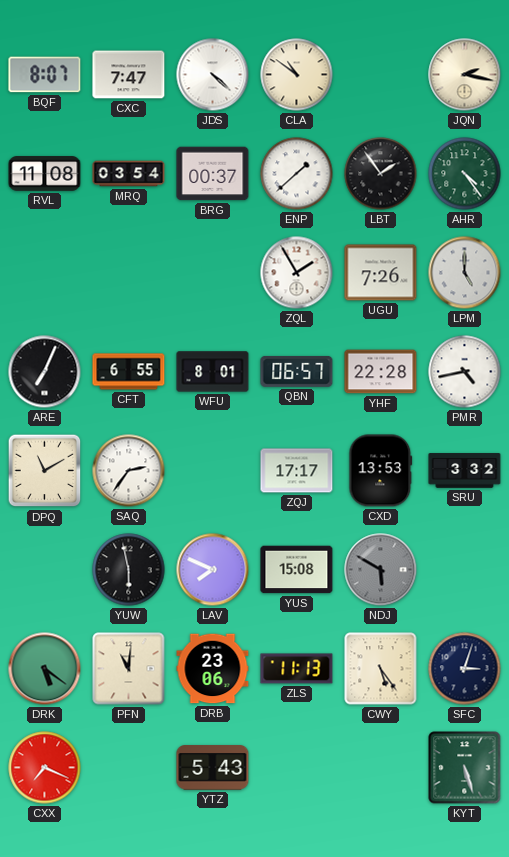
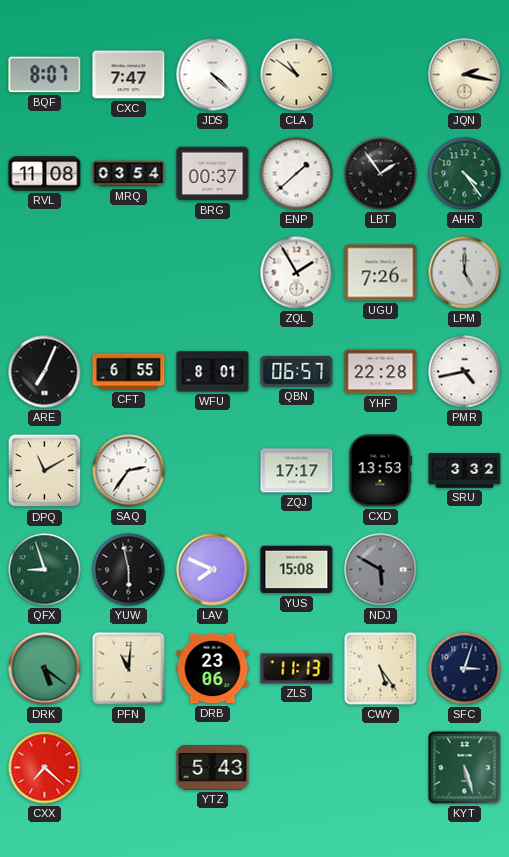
QFX: none -> 8:57
CXX: 7:19 -> 7:22
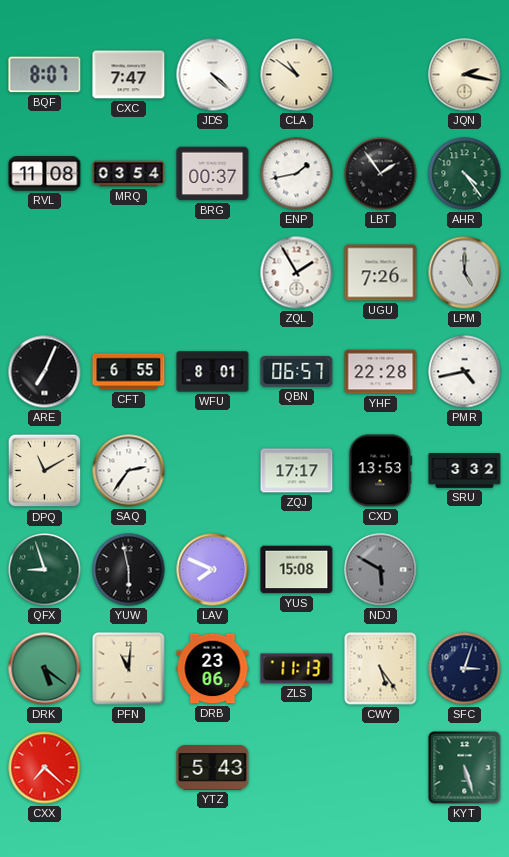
ENP: 1:38 -> 1:43
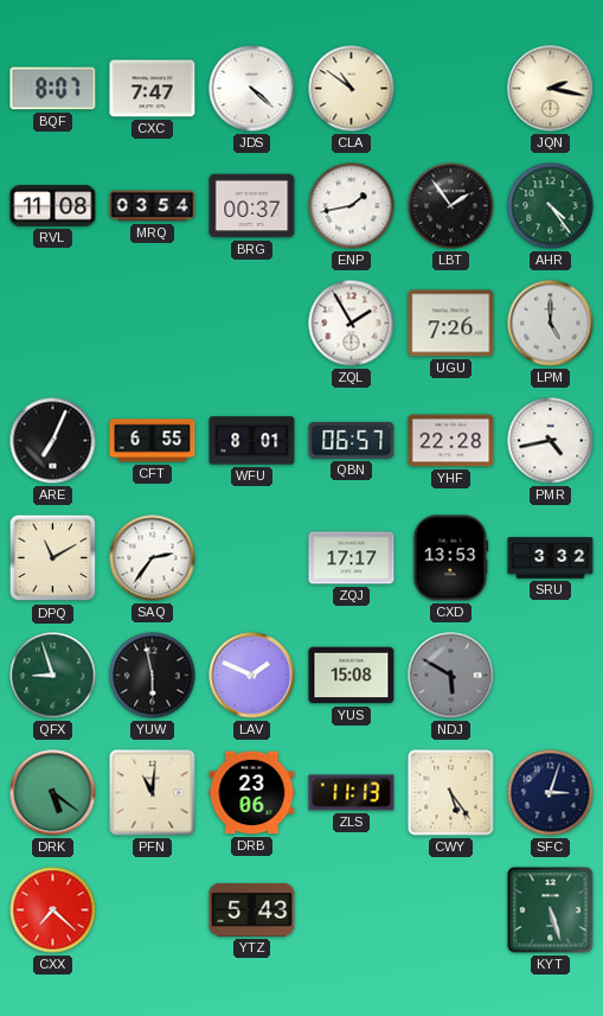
LAV: 7:49 -> 1:49
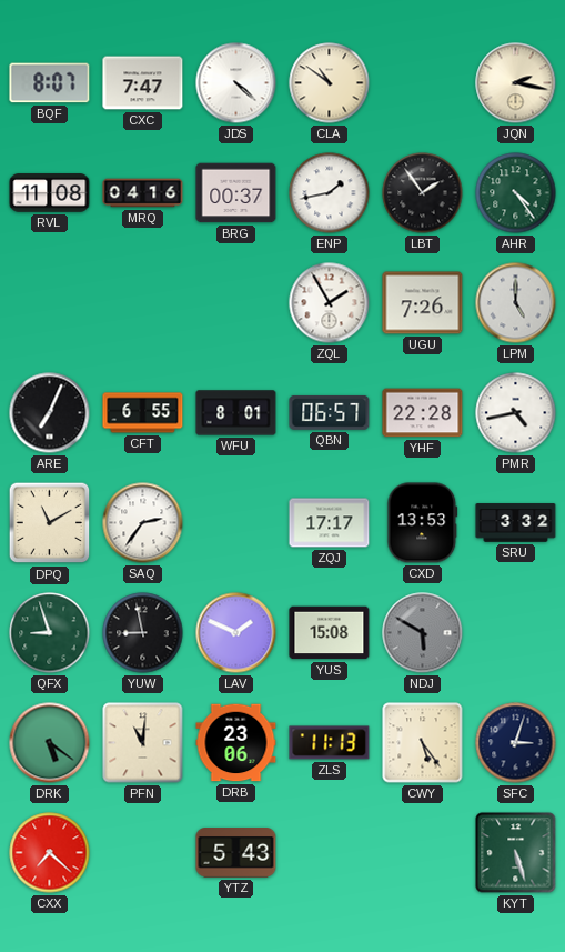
MRQ: 03:54 -> 04:16
YUW: 5:58 -> 8:58
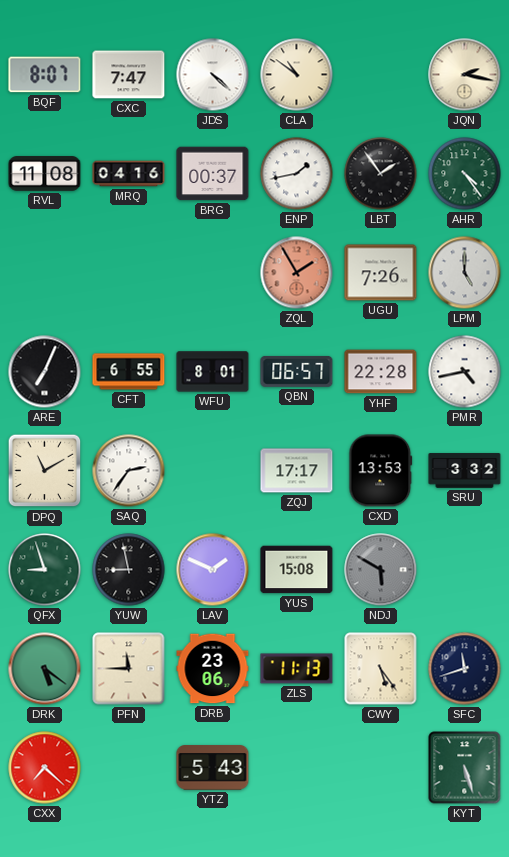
ZQL dial: white -> salmon
PFN: 11:01 -> 11:45
SFC: 3:03 -> 11:42
